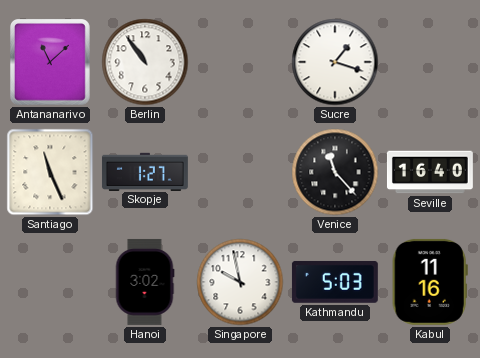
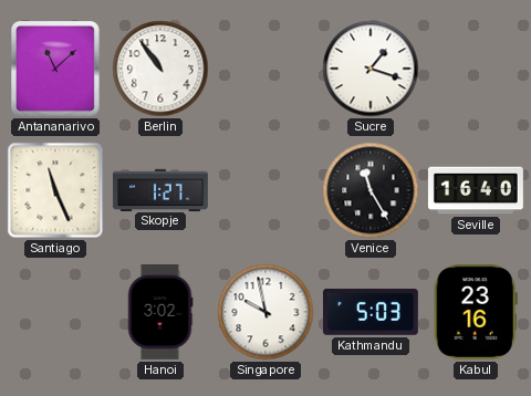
Venice: 11:23 -> 11:25
Kabul: 11:16 -> 23:16
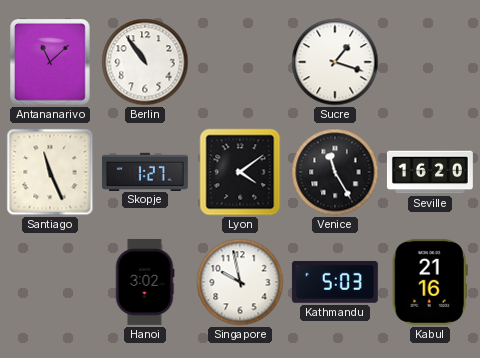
Lyon: none -> 4:09
Seville: 16:40 -> 16:20
Kabul: 23:16 -> 21:16
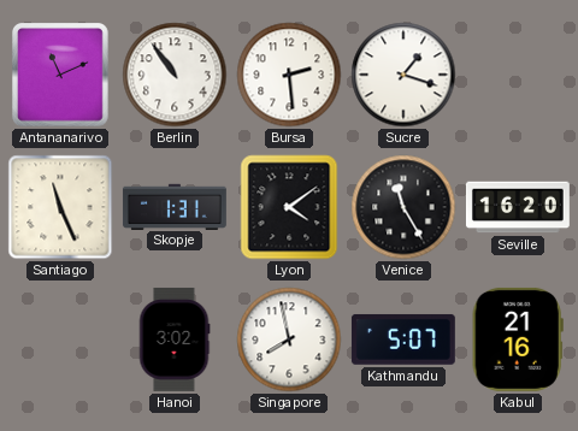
Antananarivo: 11:08 -> 11:11
Bursa: none -> 2:29
Skopje: 1:27 -> 1:31
Singapore: 9:58 -> 7:58
Kathmandu: 5:03 -> 5:07
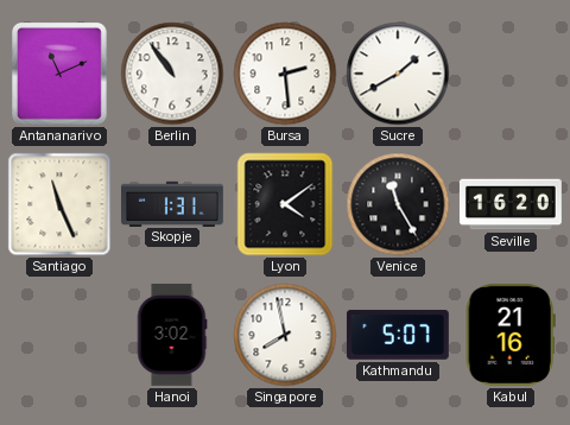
Sucre: 1:18 -> 1:40
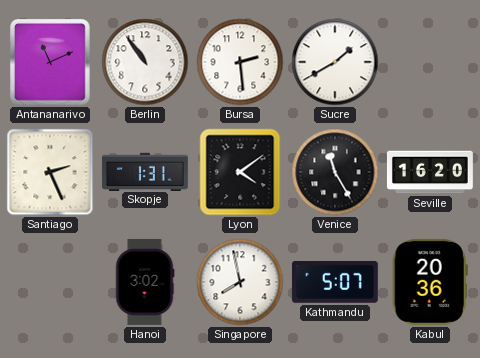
Santiago: 11:26 -> 2:26
Kabul: 21:16 -> 20:36
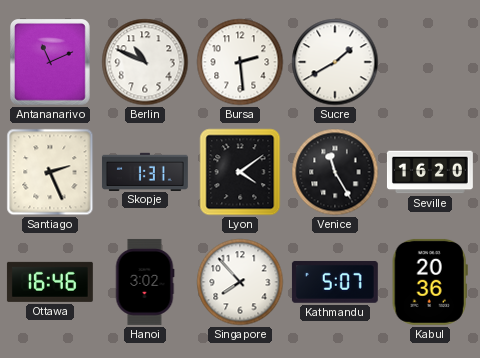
Berlin: 10:54 -> 10:49
Ottawa: none -> 16:46
Singapore: 7:58 -> 7:53
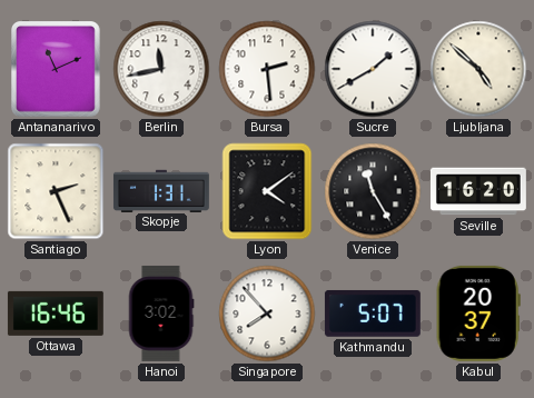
Berlin: 10:49 -> 11:43
Ljubljana: none -> 4:52
Kabul: 20:36 -> 20:37
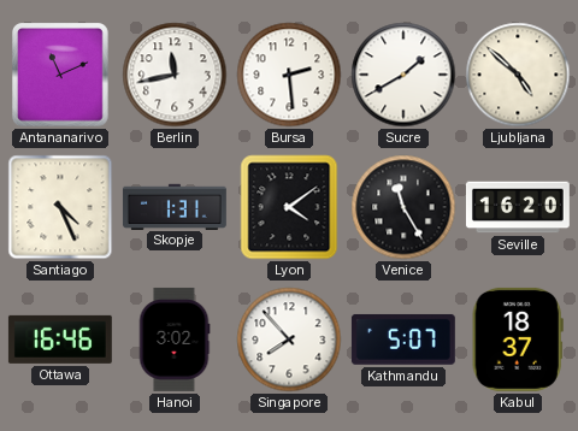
Santiago: 2:26 -> 4:26
Kabul: 20:37 -> 18:37
